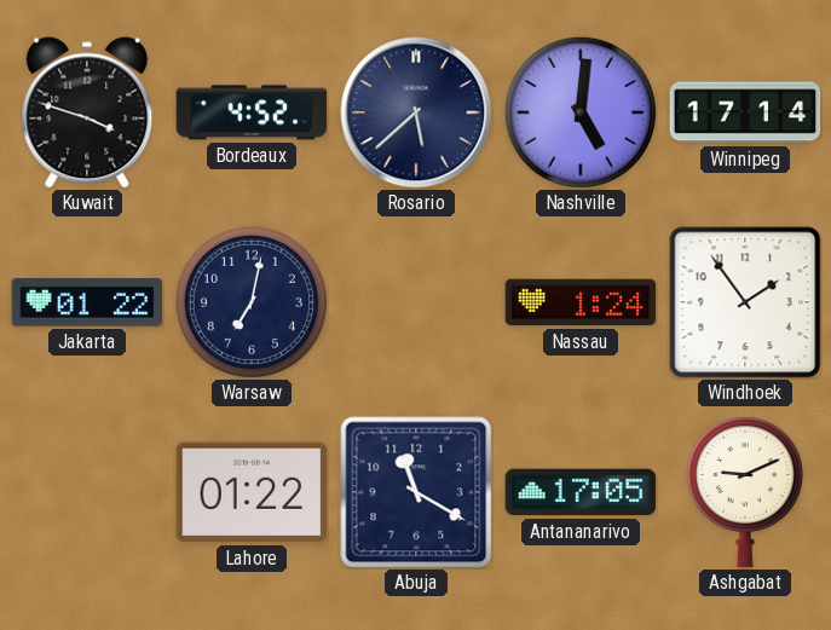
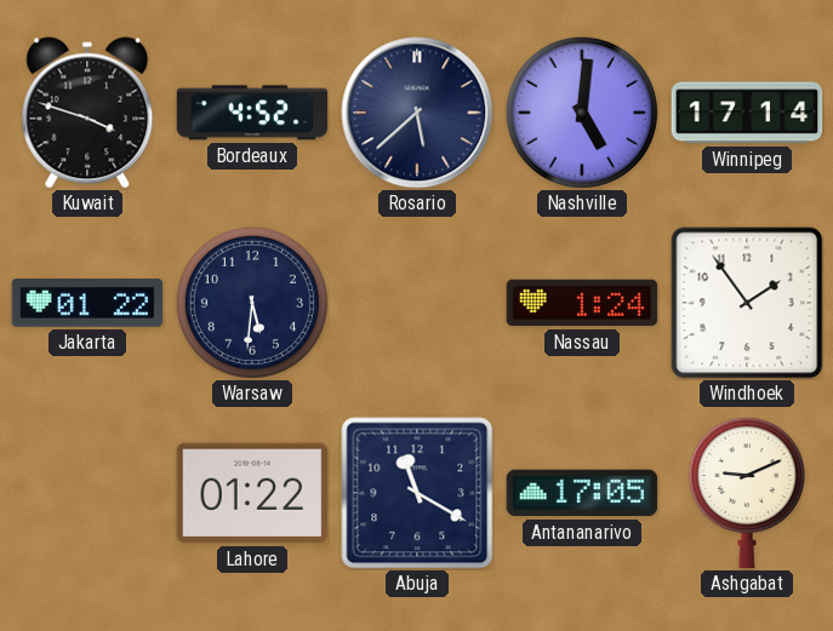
Warsaw: 7:02 -> 5:31
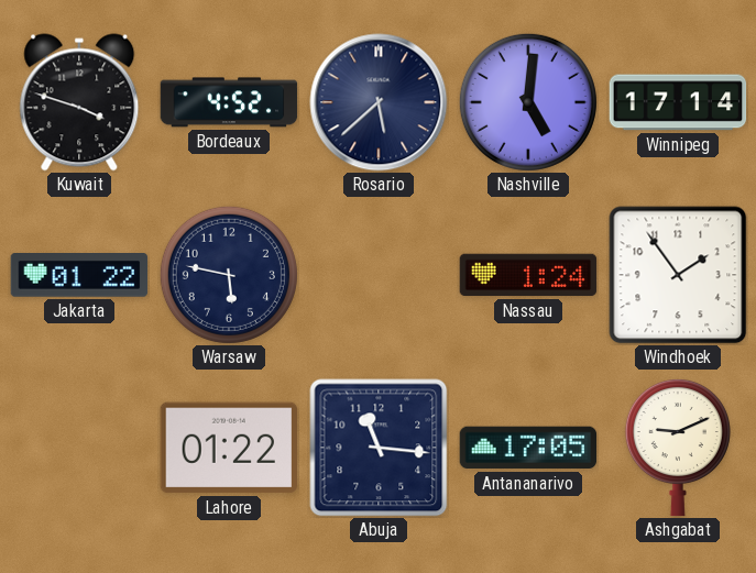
Warsaw: 5:31 -> 5:47
Abuja: 11:20 -> 11:16
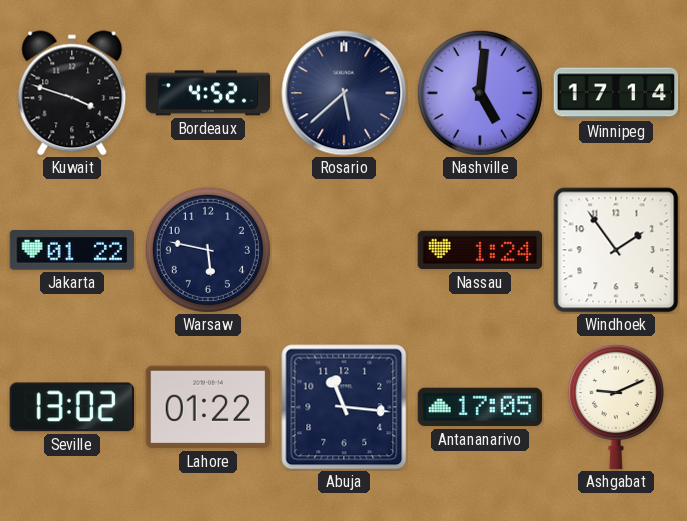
Seville: none -> 13:02
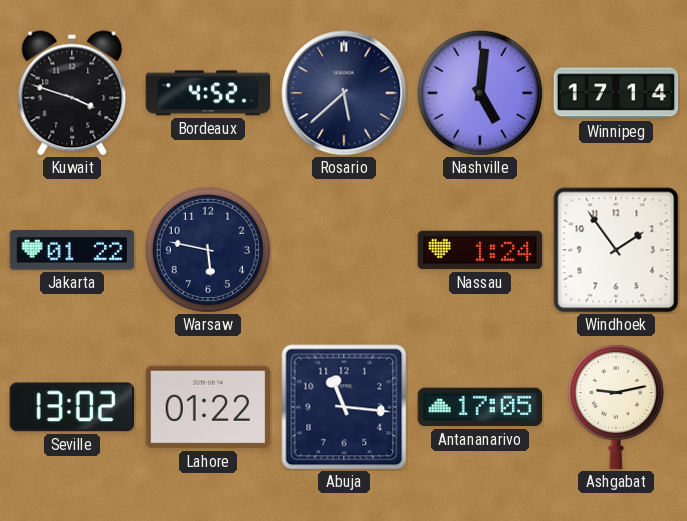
Ashgabat: 9:11 -> 9:13
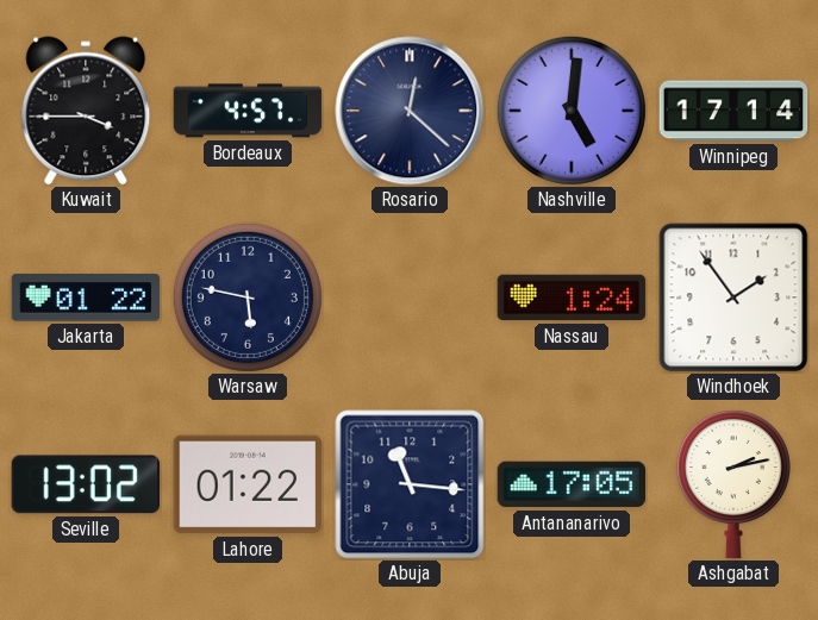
Kuwait: 3:48 -> 3:45
Bordeaux: 4:52 -> 4:57
Rosario: 5:38 -> 12:22
Ashgabat: 9:13 -> 2:13
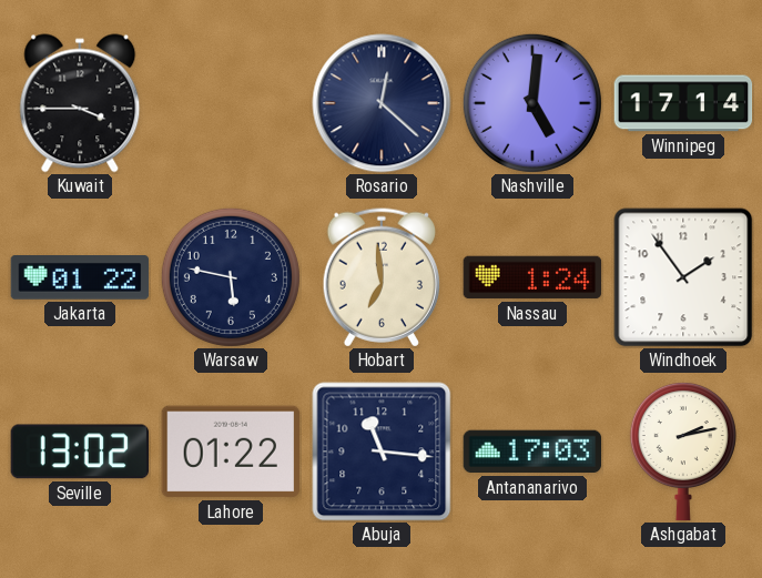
Bordeaux: 4:57 -> none
Hobart: none -> 6:59
Antananarivo: 17:05 -> 17:03
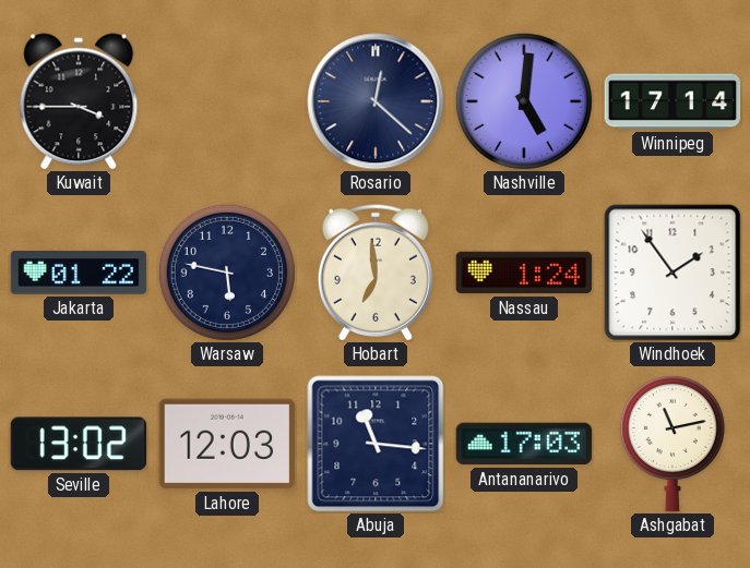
Lahore: 01:22 -> 12:03
Ashgabat: 2:13 -> 11:13
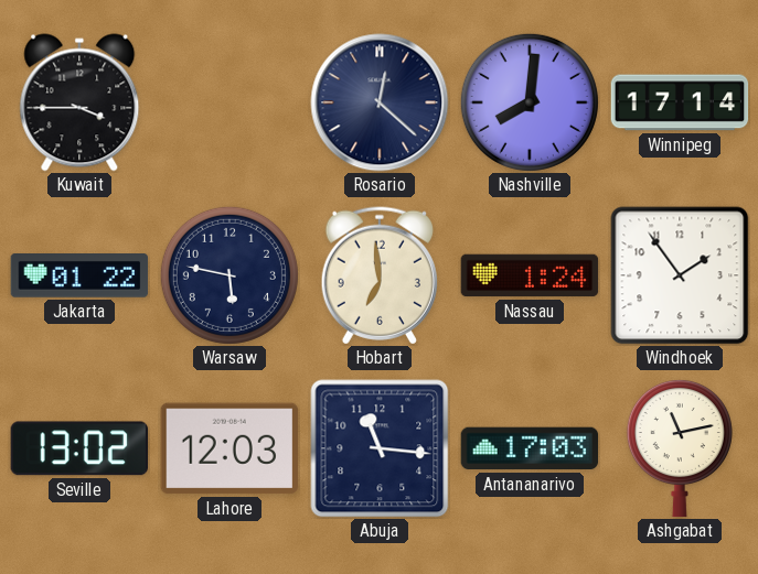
Nashville: 5:01 -> 8:01
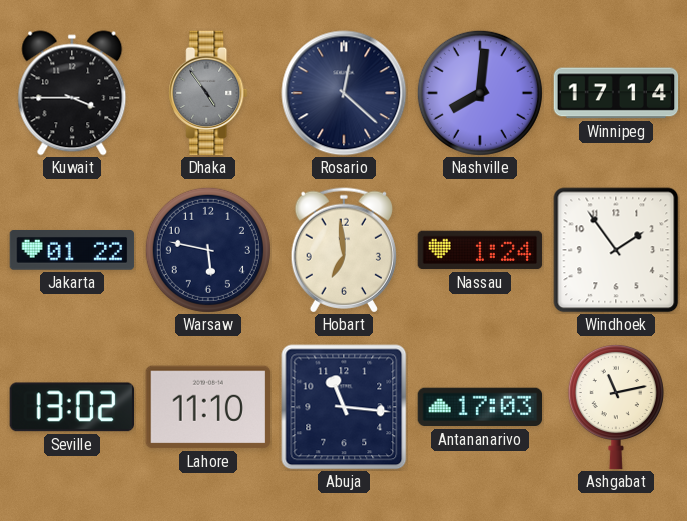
Dhaka: none -> 4:54
Lahore: 12:03 -> 11:10
